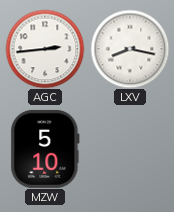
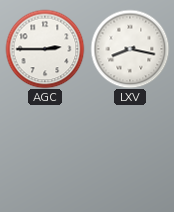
AGC: 2:44 -> 2:45
MZW: 5:10 -> none
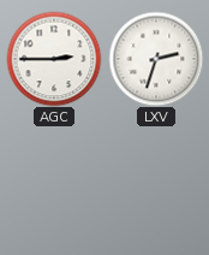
LXV: 8:17 -> 2:33
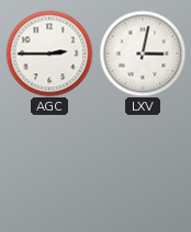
LXV: 2:33 -> 3:02
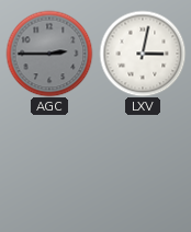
AGC dial: white -> grey
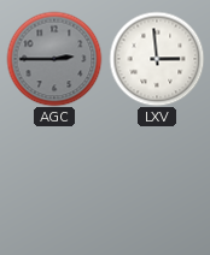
LXV: 3:02 -> 2:59
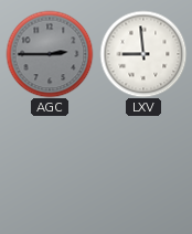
LXV: 2:59 -> 8:59
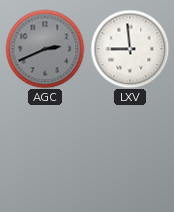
AGC: 2:45 -> 2:41
